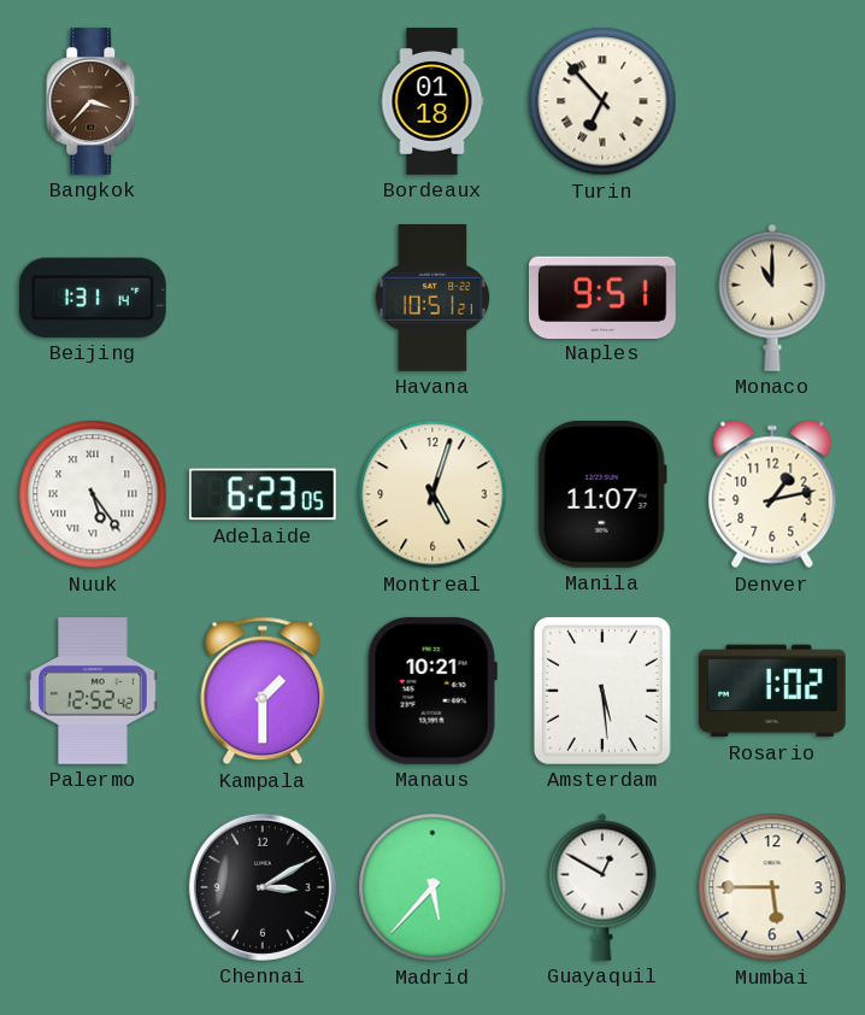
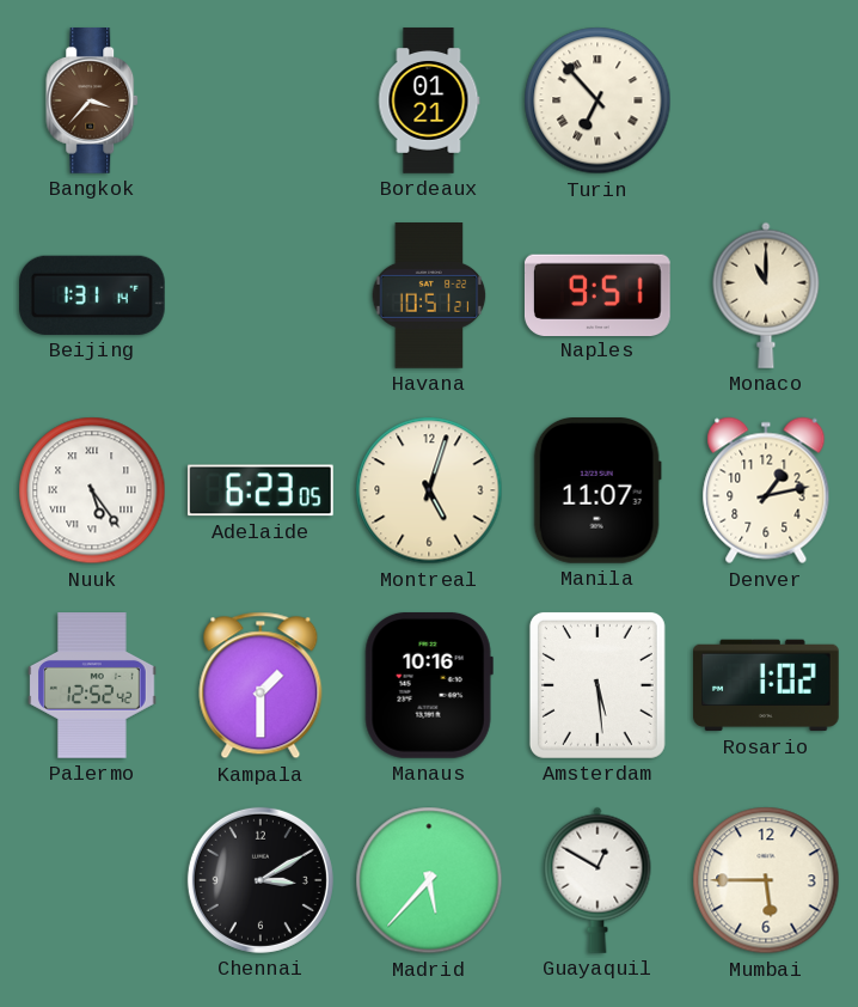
Bordeaux: 01:18 -> 01:21
Manaus: 10:21 -> 10:16
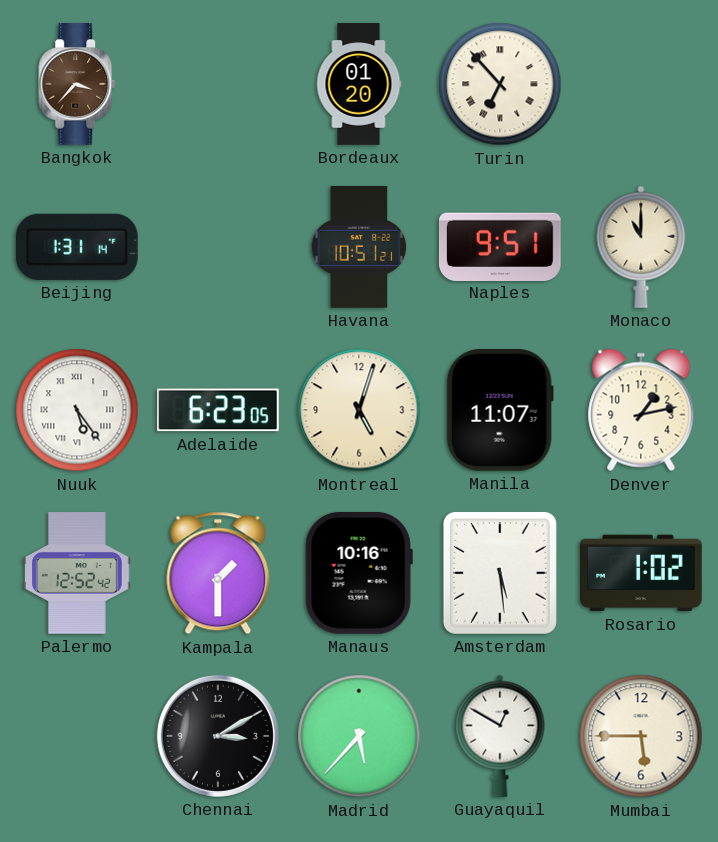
Bordeaux: 01:21 -> 01:20
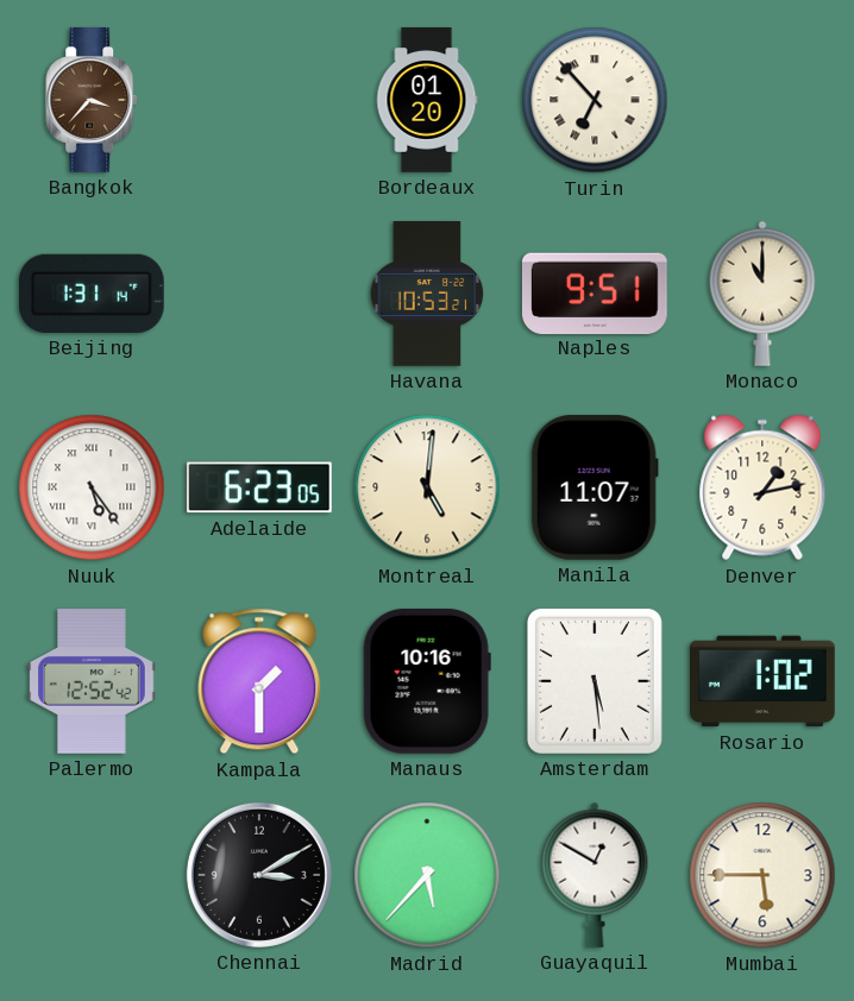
Havana: 10:51 -> 10:53
Montreal: 5:03 -> 5:01
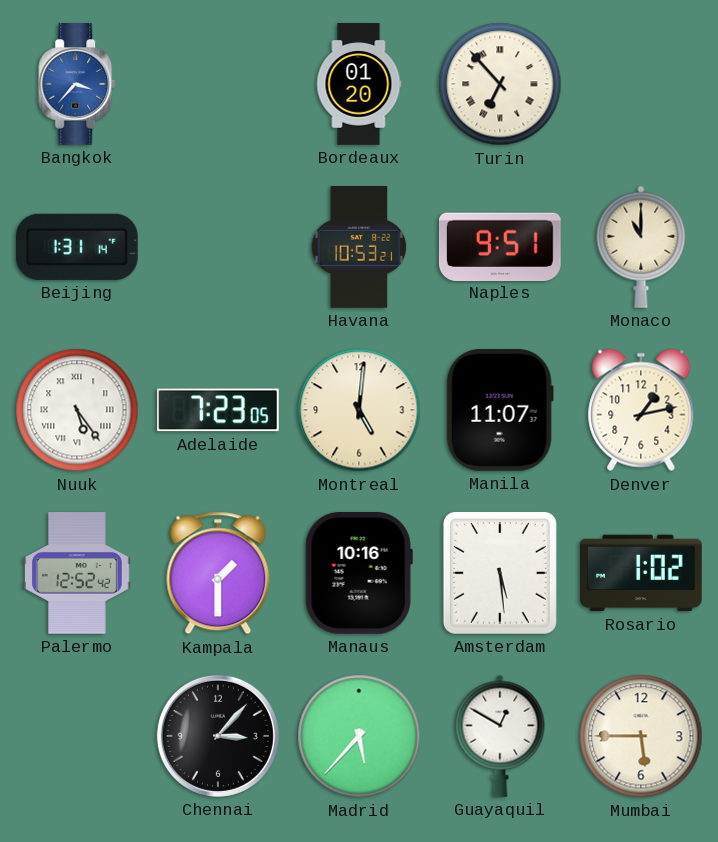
Bangkok dial: brown -> blue
Adelaide: 6:23 -> 7:23
Chennai: 3:10 -> 3:07
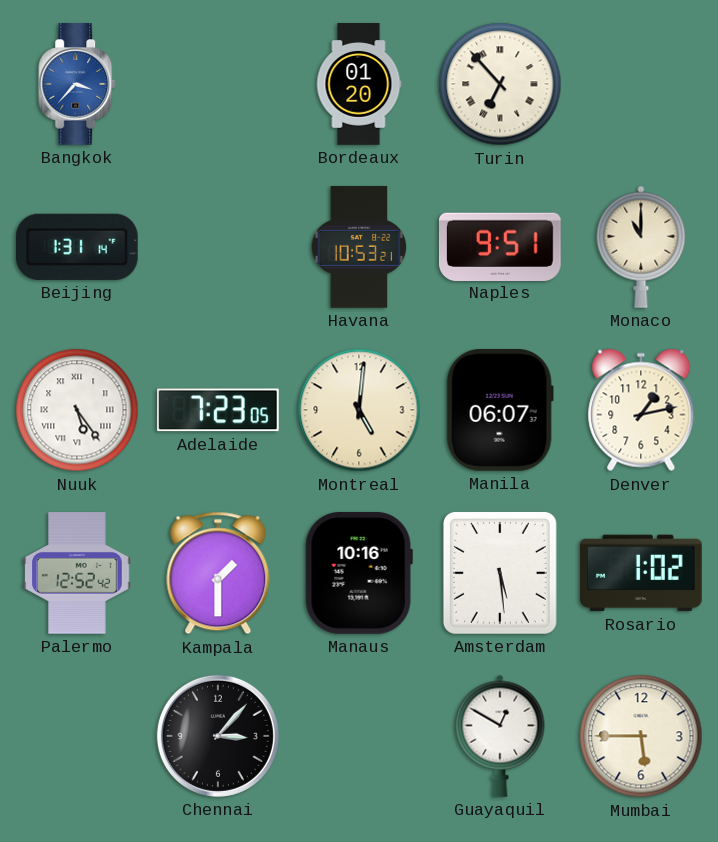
Manila: 11:07 -> 06:07
Madrid: 5:37 -> none
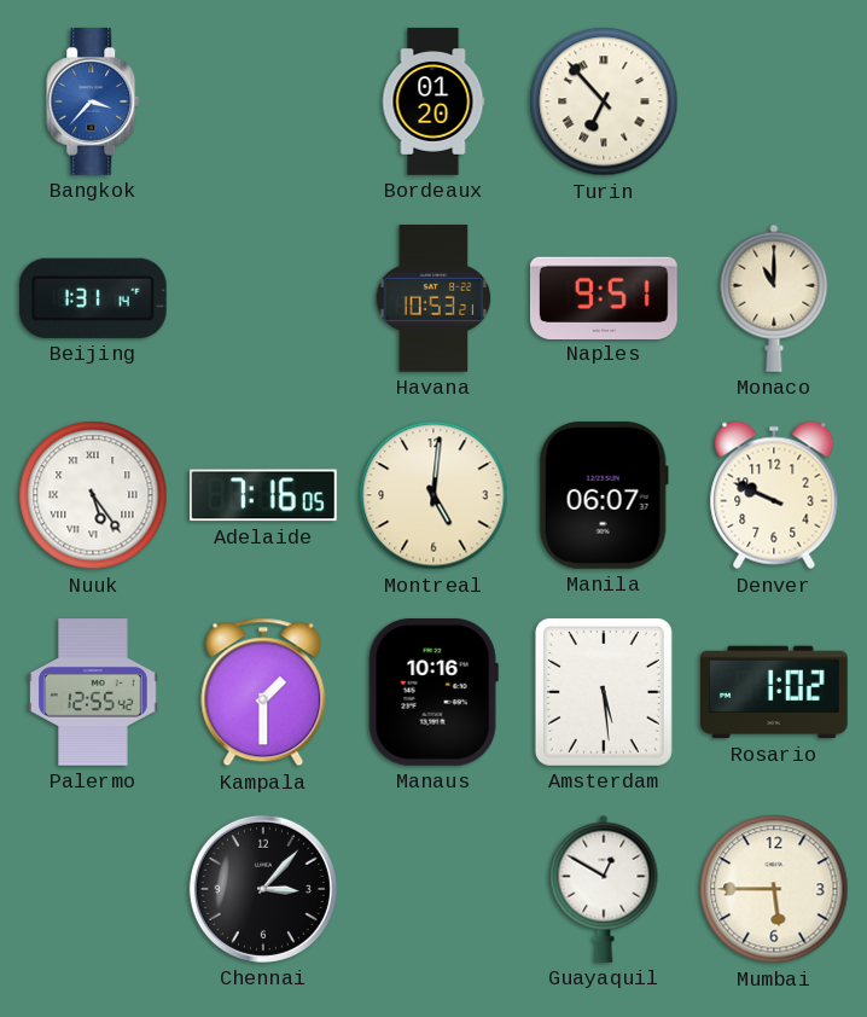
Adelaide: 7:23 -> 7:16
Denver: 1:13 -> 9:49
Palermo: 12:52 -> 12:55
